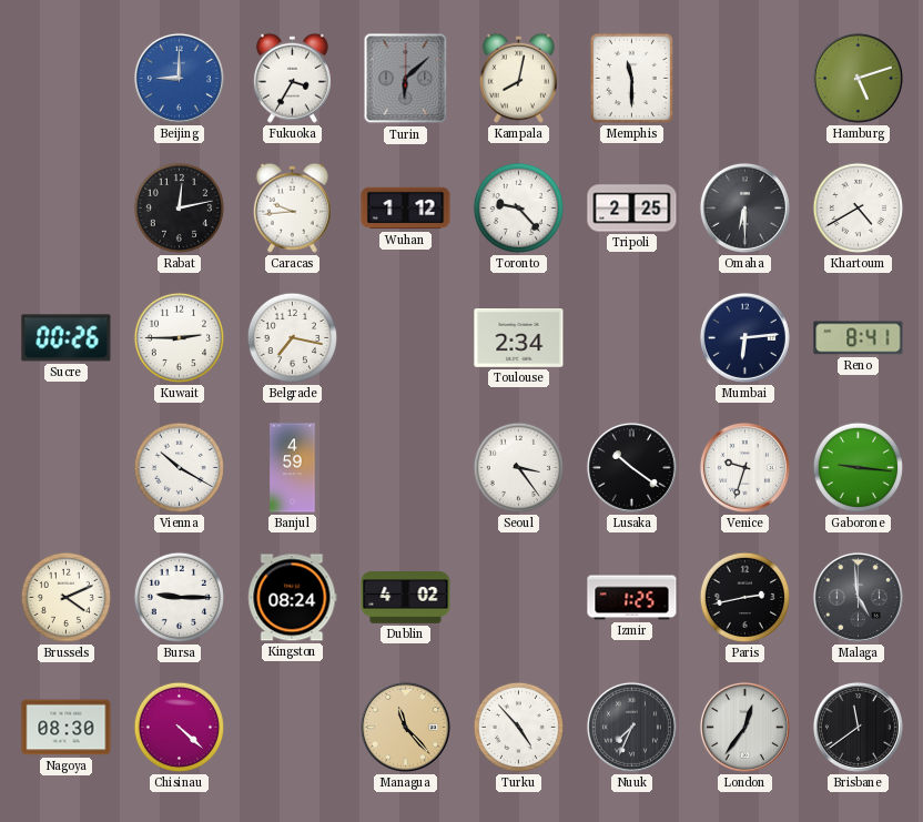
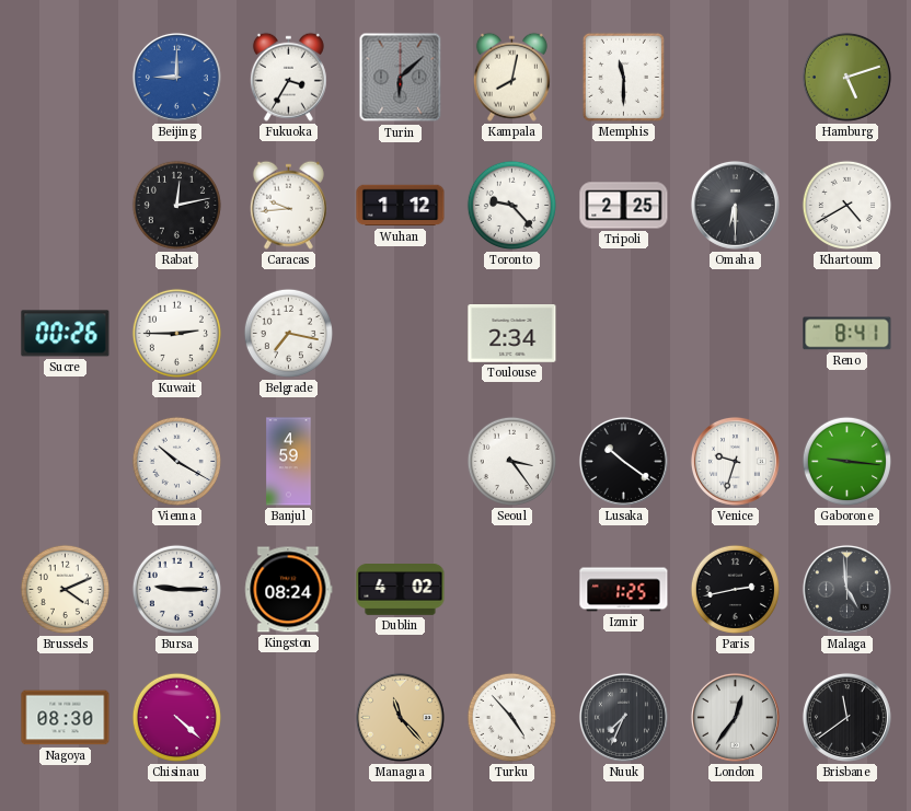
Mumbai: 6:14 -> none
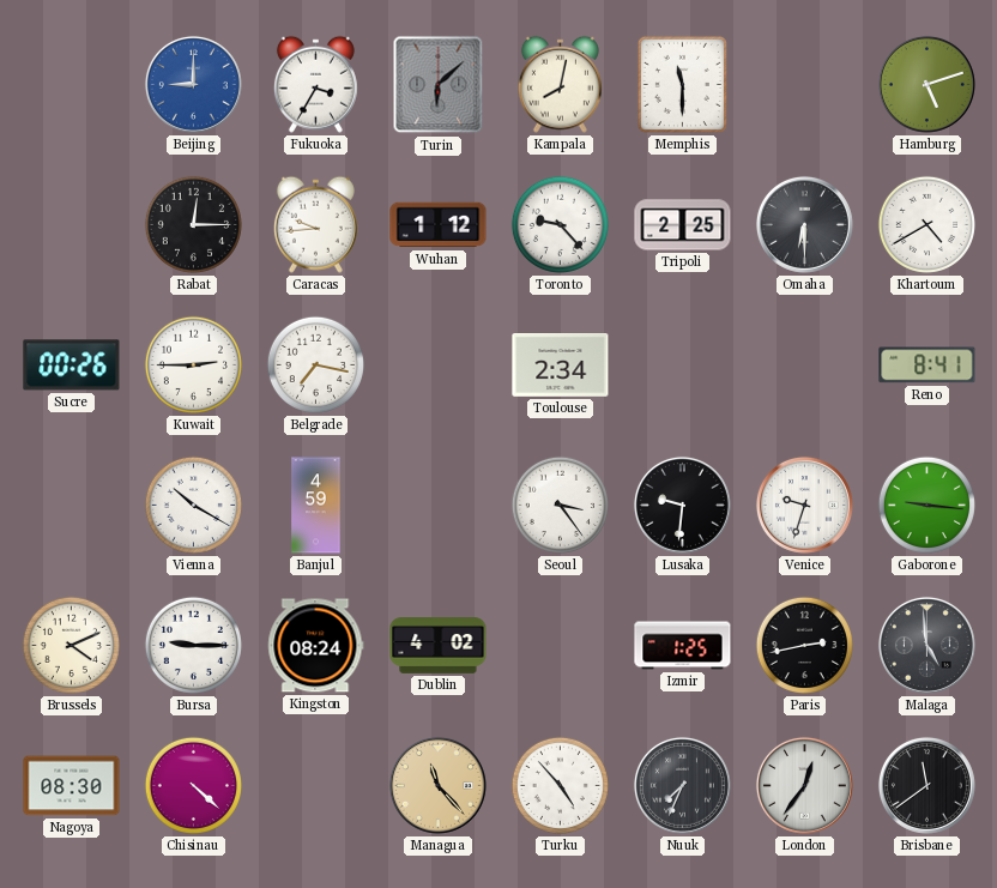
Rabat: 12:13 -> 12:15
Lusaka: 10:21 -> 9:31
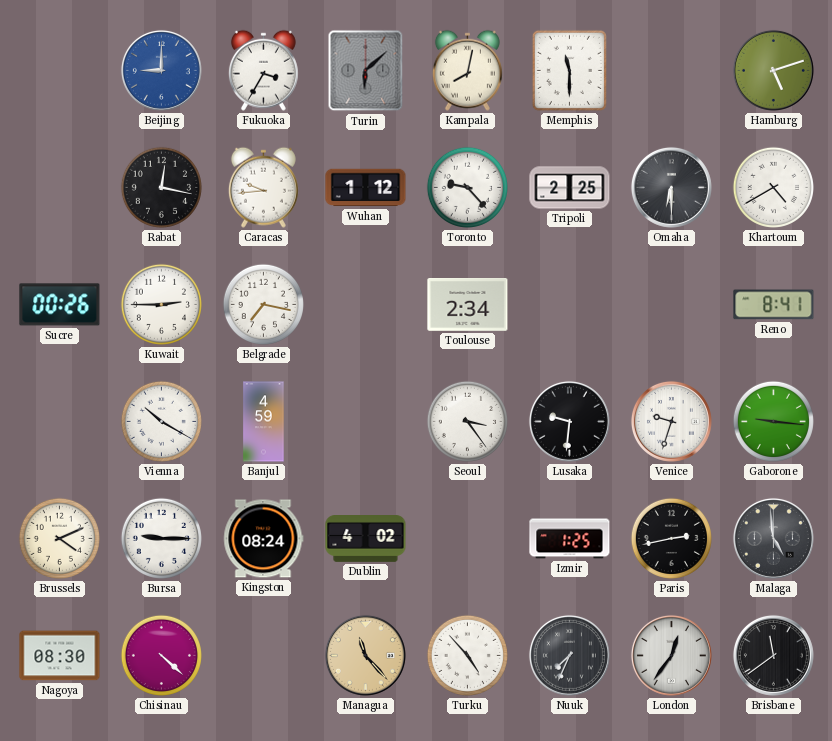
Rabat: 12:15 -> 12:17
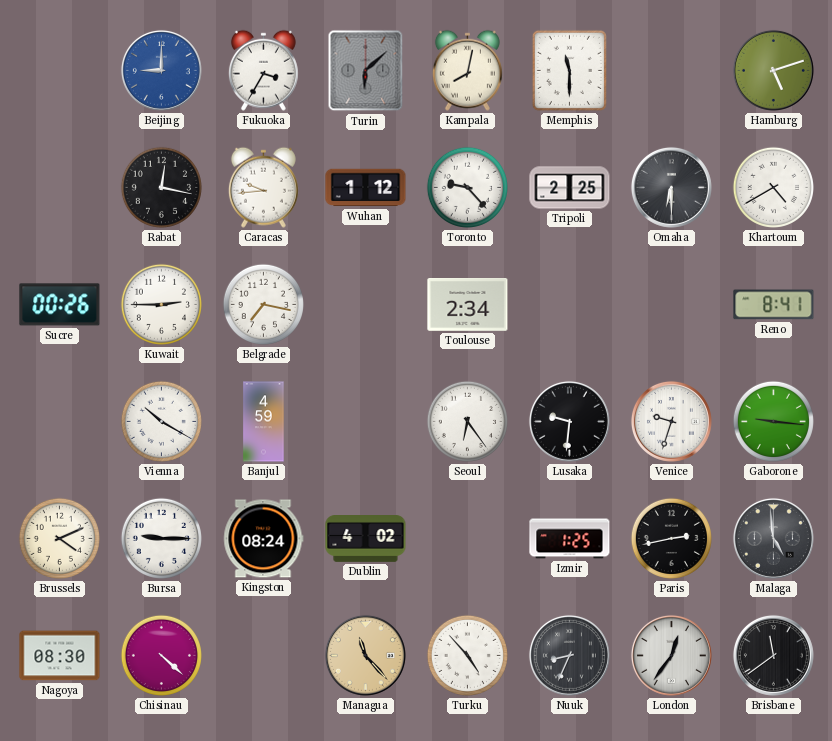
Seoul: 3:24 -> 6:24
Nuuk: 7:34 -> 8:34
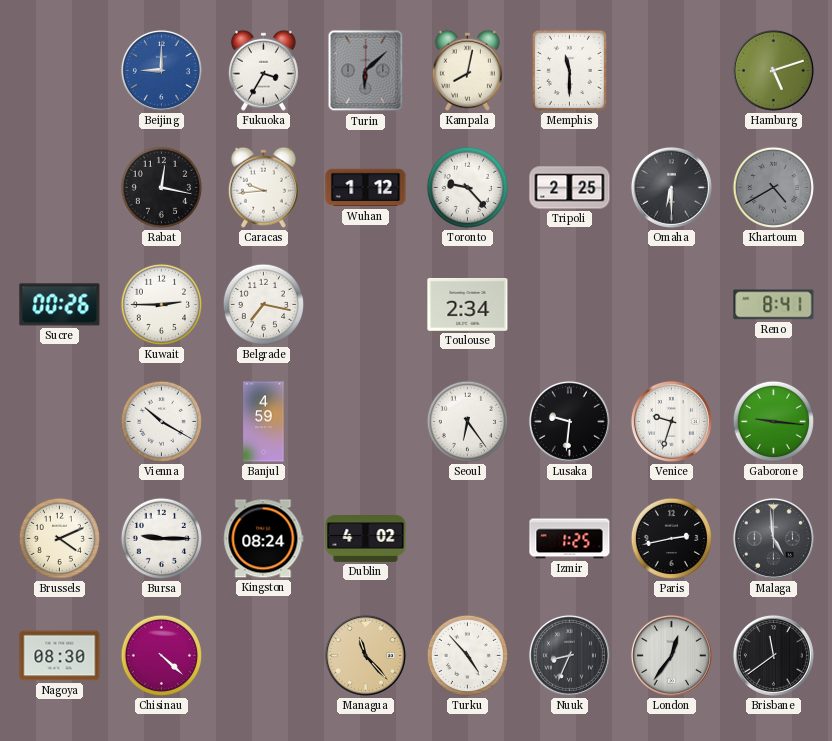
Khartoum dial: white -> grey
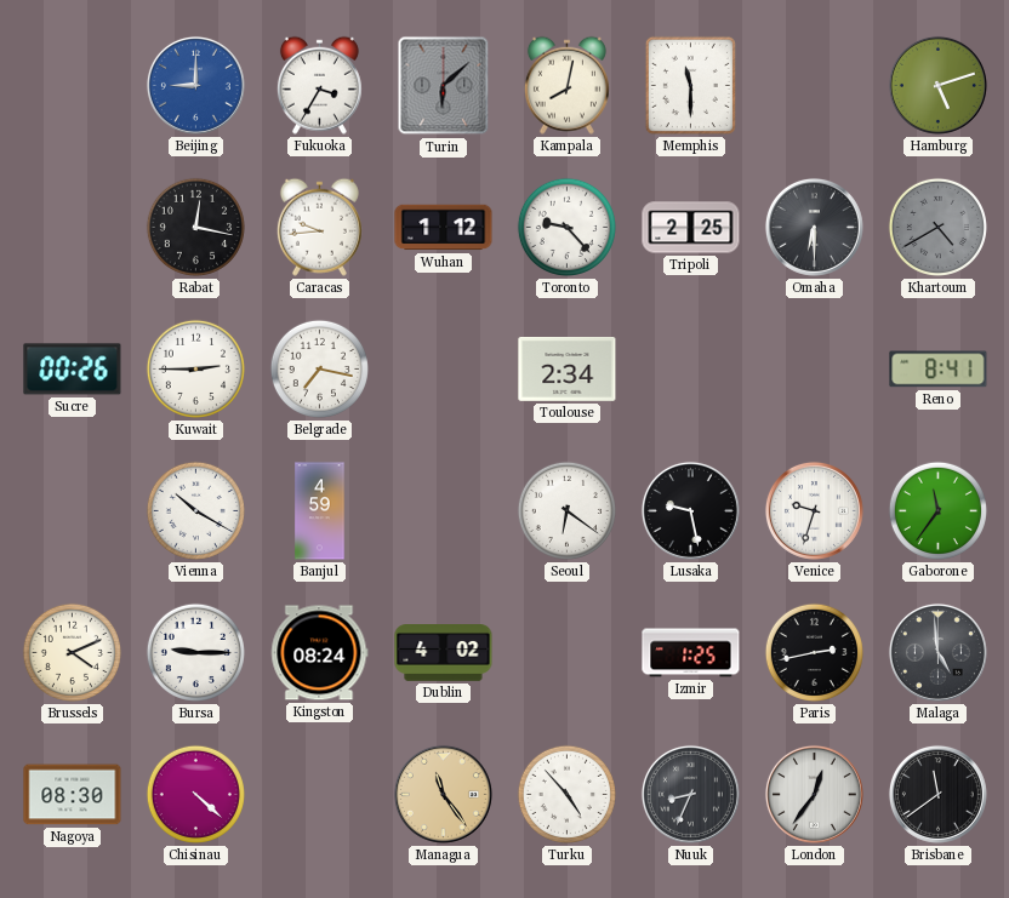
Seoul: 6:24 -> 6:21
Lusaka: 9:31 -> 9:28
Gaborone: 9:16 -> 11:36
Managua: 11:23 -> 11:24
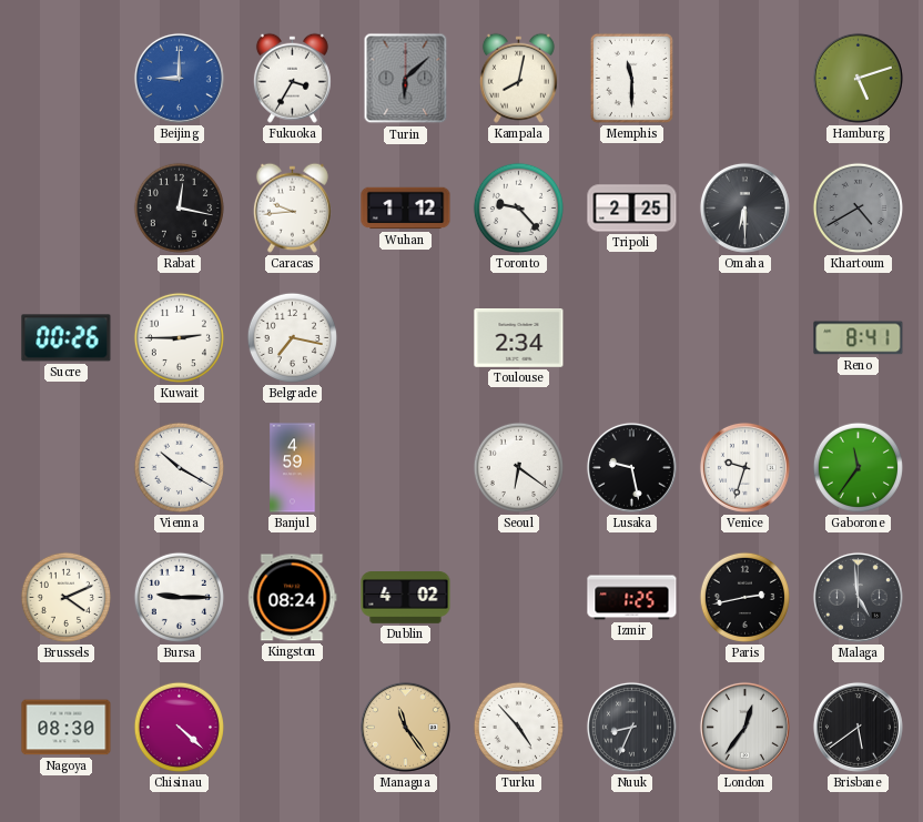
Brisbane: 11:39 -> 5:39
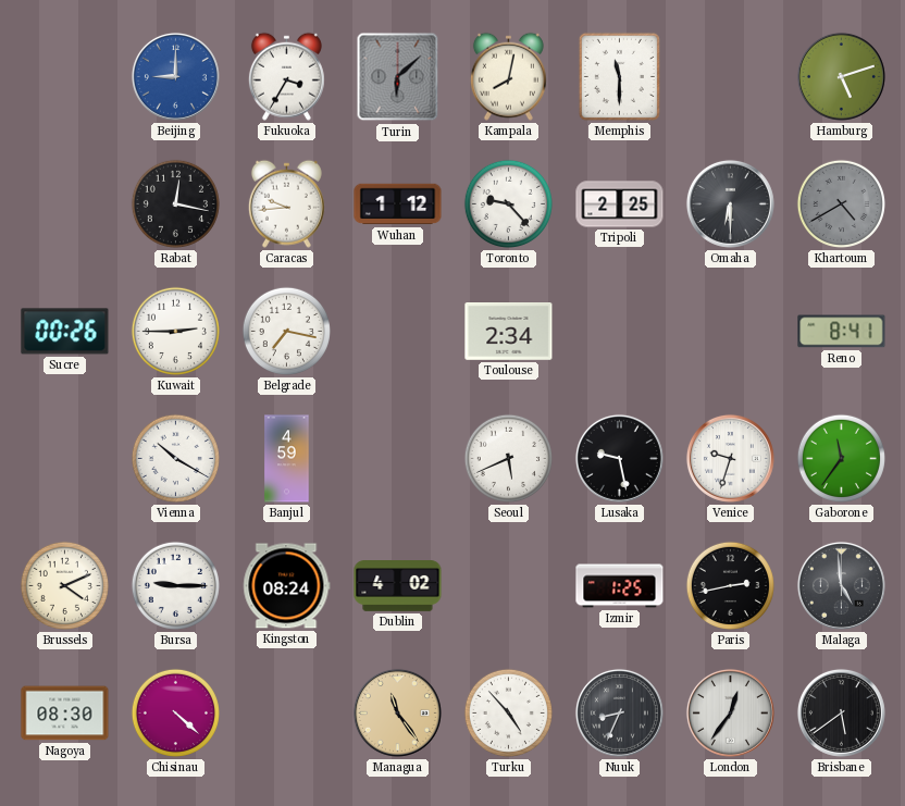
Seoul: 6:21 -> 5:41
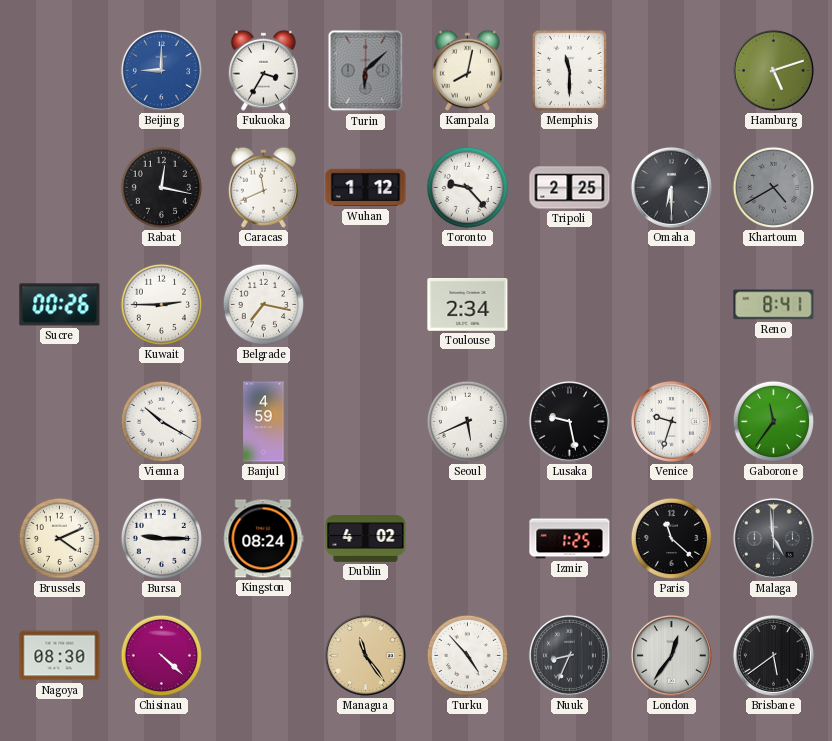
Caracas: 9:44 -> 11:41
Paris: 2:43 -> 11:22
